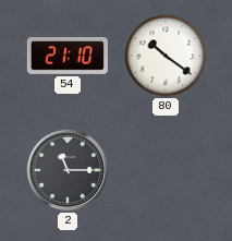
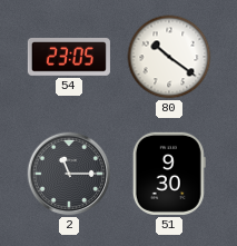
54: 21:10 -> 23:05
51: none -> 9:30
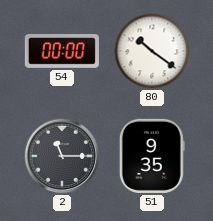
54: 23:05 -> 00:00
51: 9:30 -> 9:35
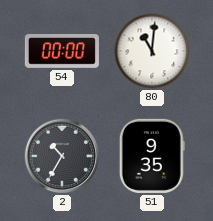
80: 10:21 -> 11:01
2: 11:15 -> 10:35
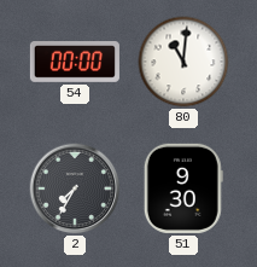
2: 10:35 -> 7:35
51: 9:35 -> 9:30
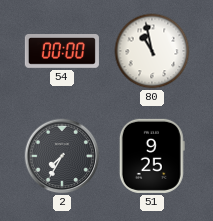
80: 11:01 -> 10:58
51: 9:30 -> 9:25
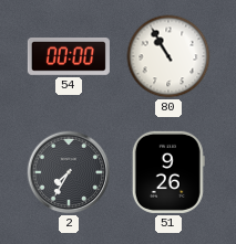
80: 10:58 -> 10:55
51: 9:25 -> 9:26
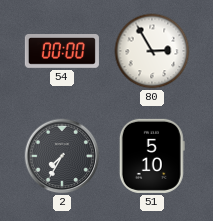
80: 10:55 -> 2:55
51: 9:26 -> 5:10
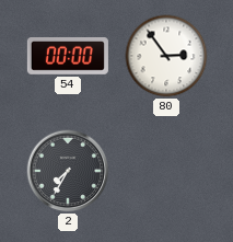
80: 2:55 -> 2:54
51: 5:10 -> none
